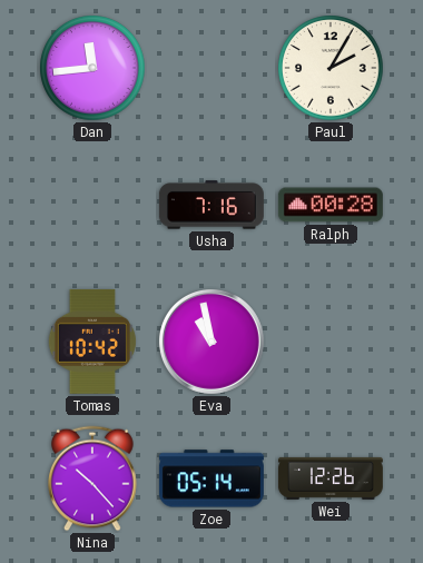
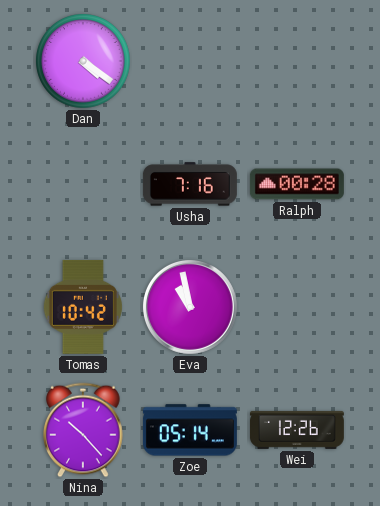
Dan: 11:44 -> 4:21
Paul: 2:05 -> none
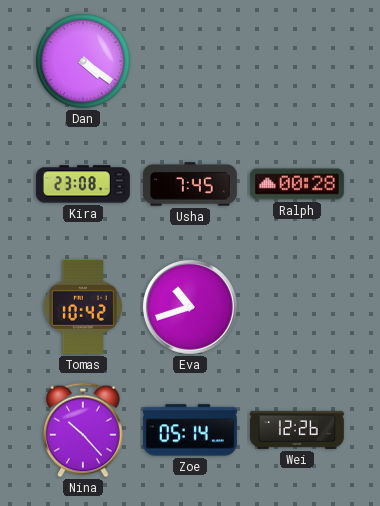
Kira: none -> 23:08
Usha: 7:16 -> 7:45
Eva: 10:58 -> 10:42
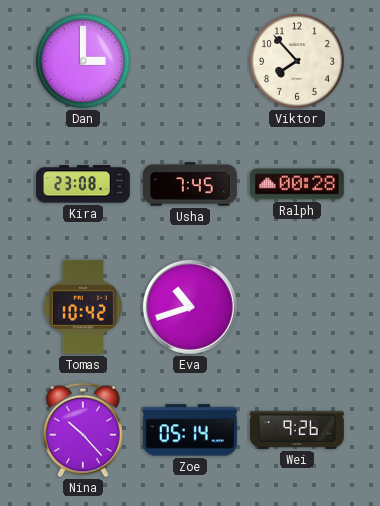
Dan: 4:21 -> 3:00
Viktor: none -> 7:53
Wei: 12:26 -> 9:26
